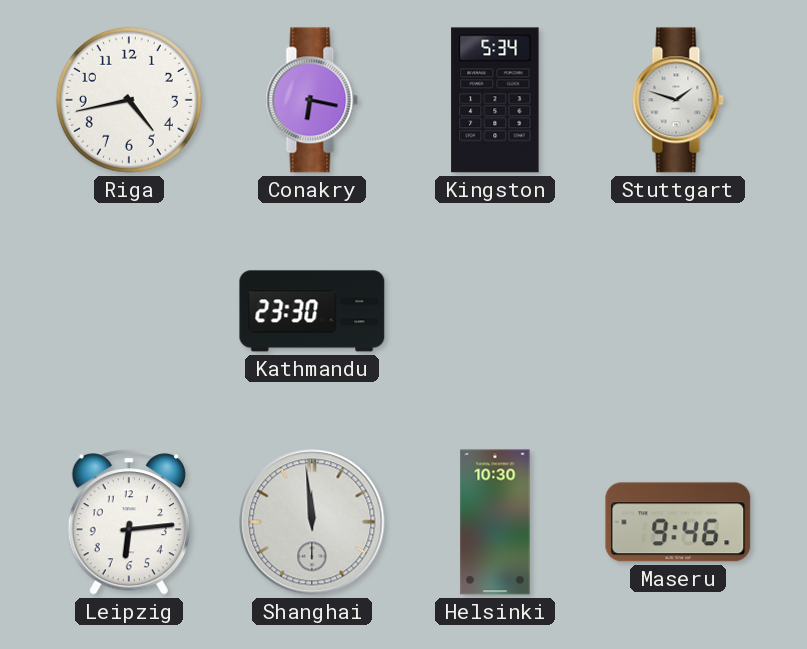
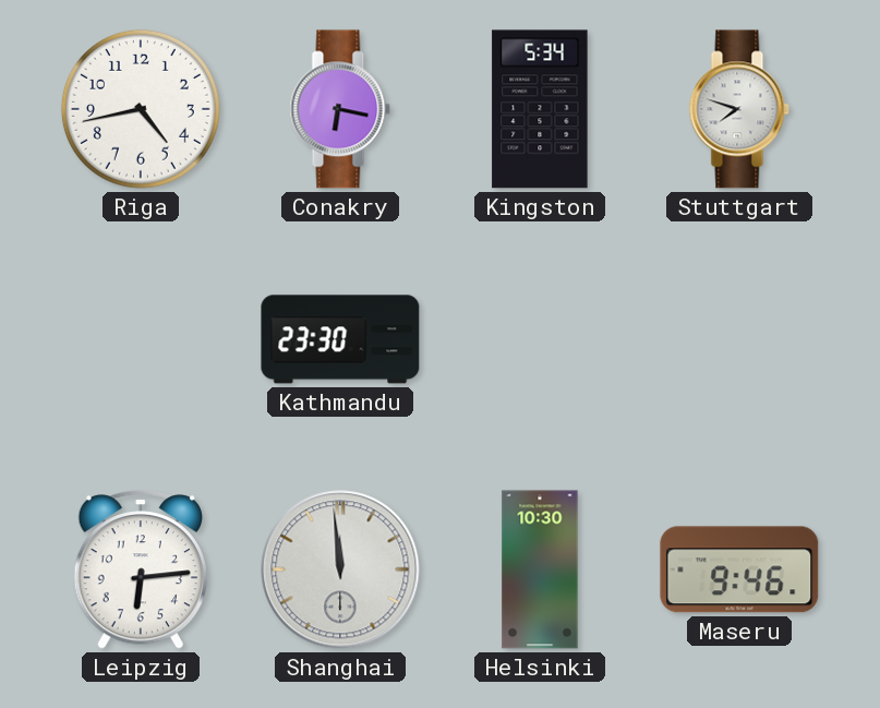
Stuttgart: 1:48 -> 7:48
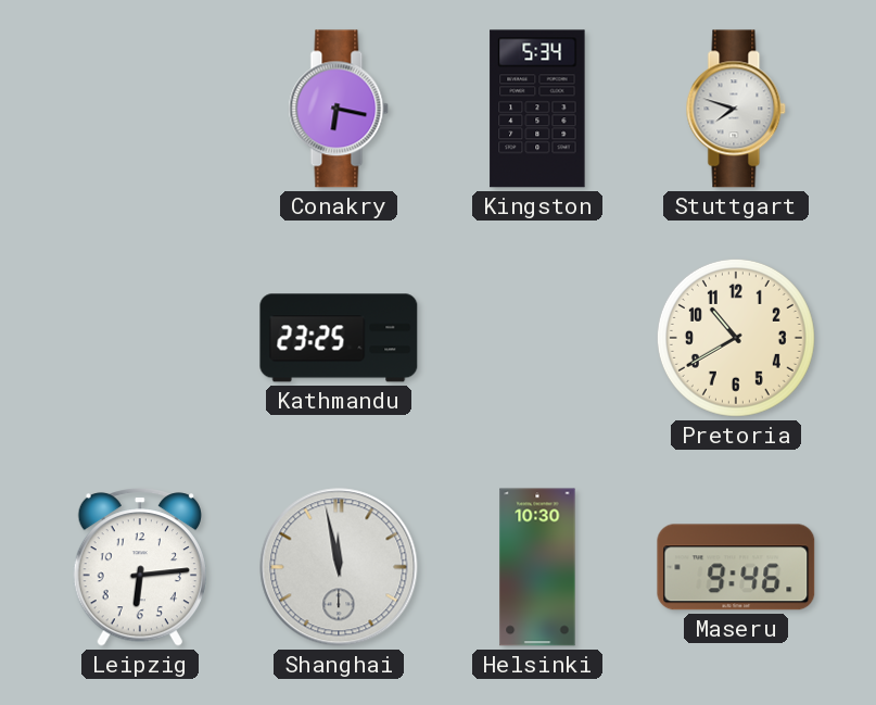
Riga: 4:43 -> none
Kathmandu: 23:30 -> 23:25
Pretoria: none -> 10:40
Shanghai: 11:59 -> 11:58
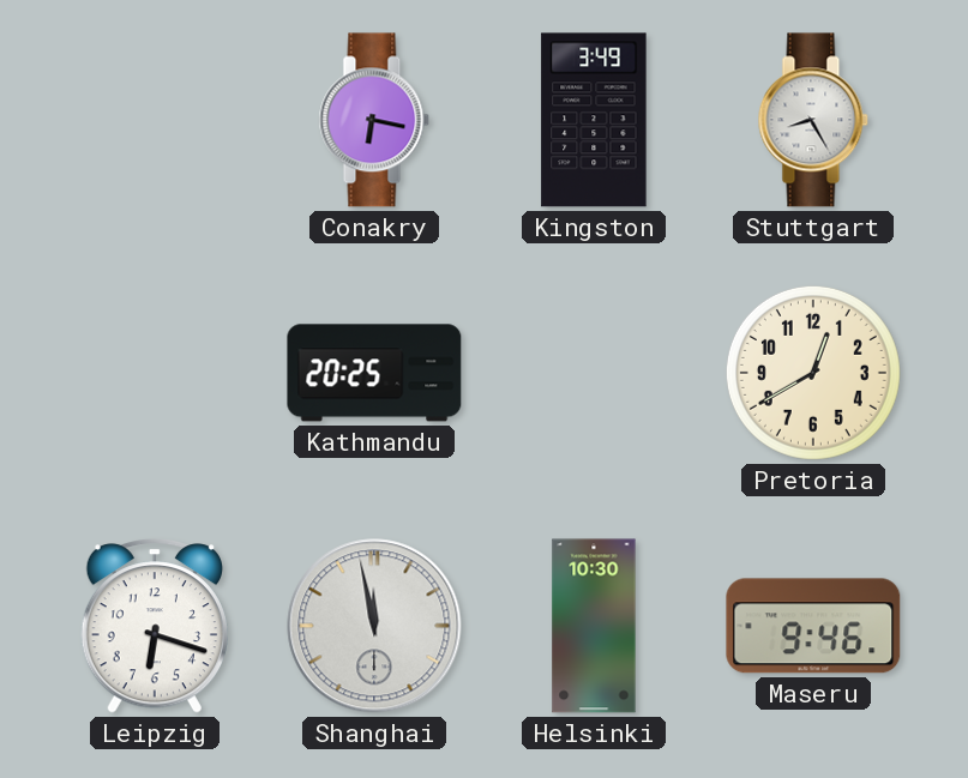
Kingston: 5:34 -> 3:49
Stuttgart: 7:48 -> 8:25
Kathmandu: 23:25 -> 20:25
Pretoria: 10:40 -> 12:40
Leipzig: 6:14 -> 6:18
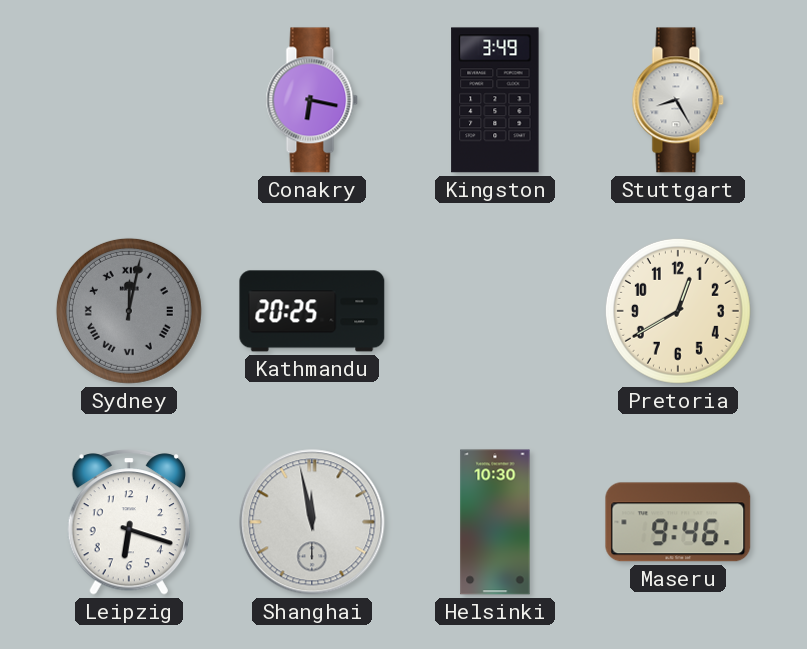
Sydney: none -> 12:02
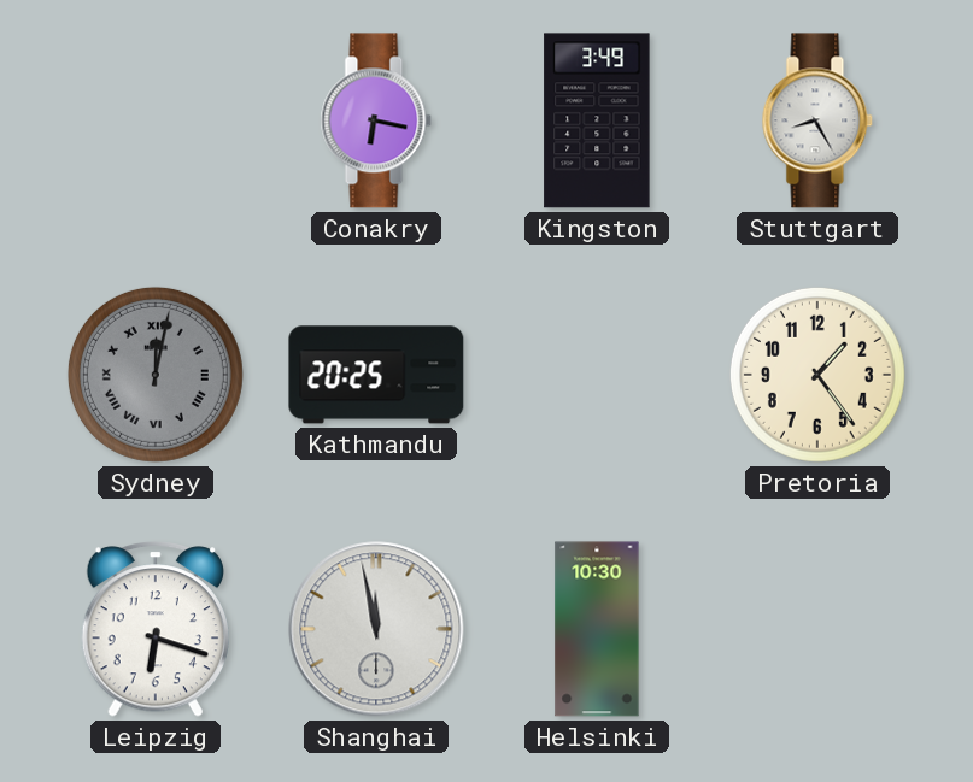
Pretoria: 12:40 -> 1:24
Maseru: 9:46 -> none
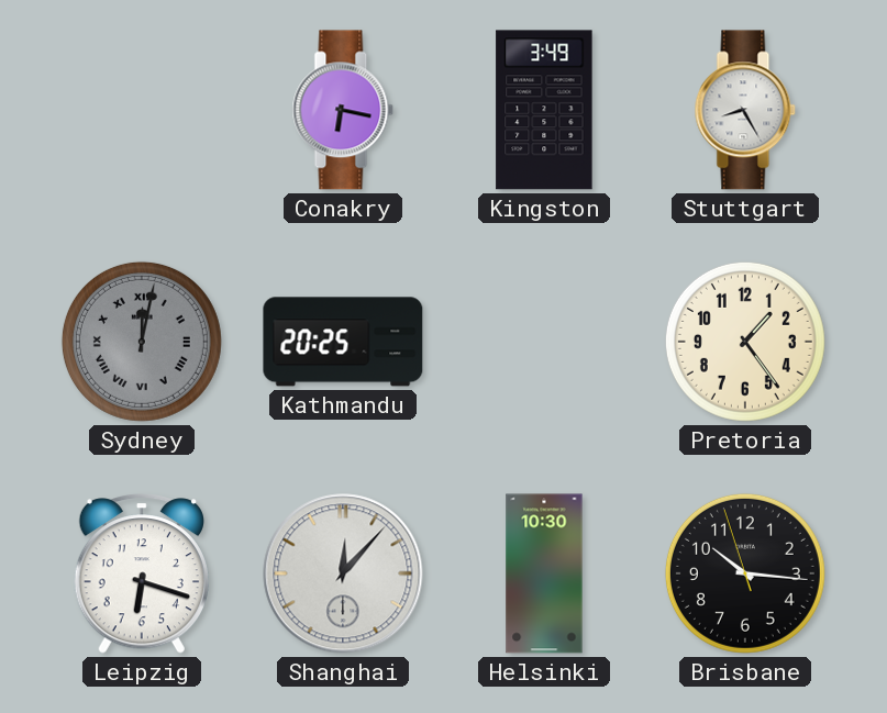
Shanghai: 11:58 -> 12:07
Brisbane: none -> 10:15
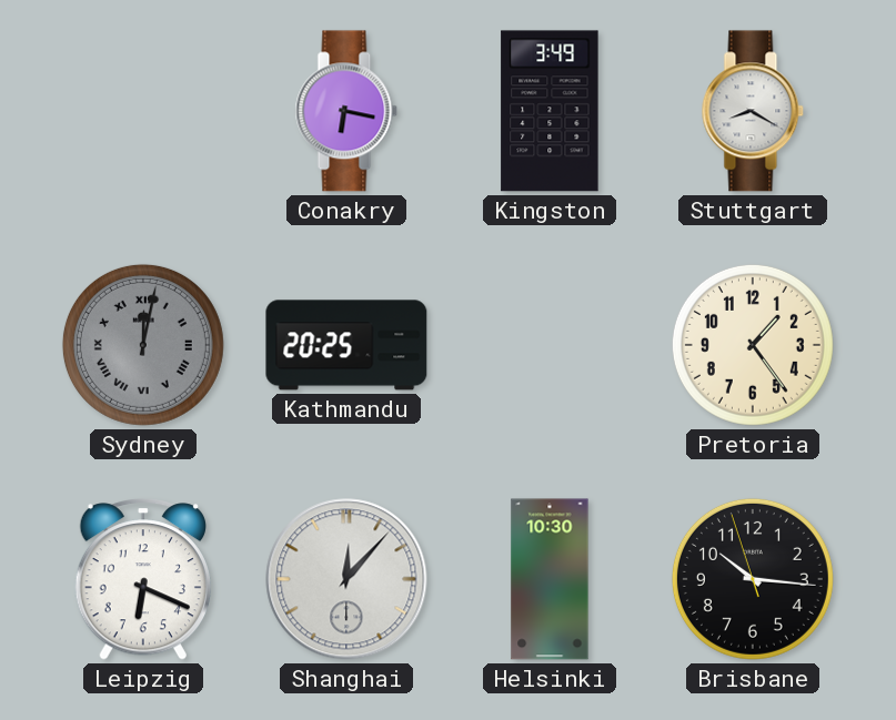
Stuttgart: 8:25 -> 8:20
Leipzig: 6:18 -> 6:19
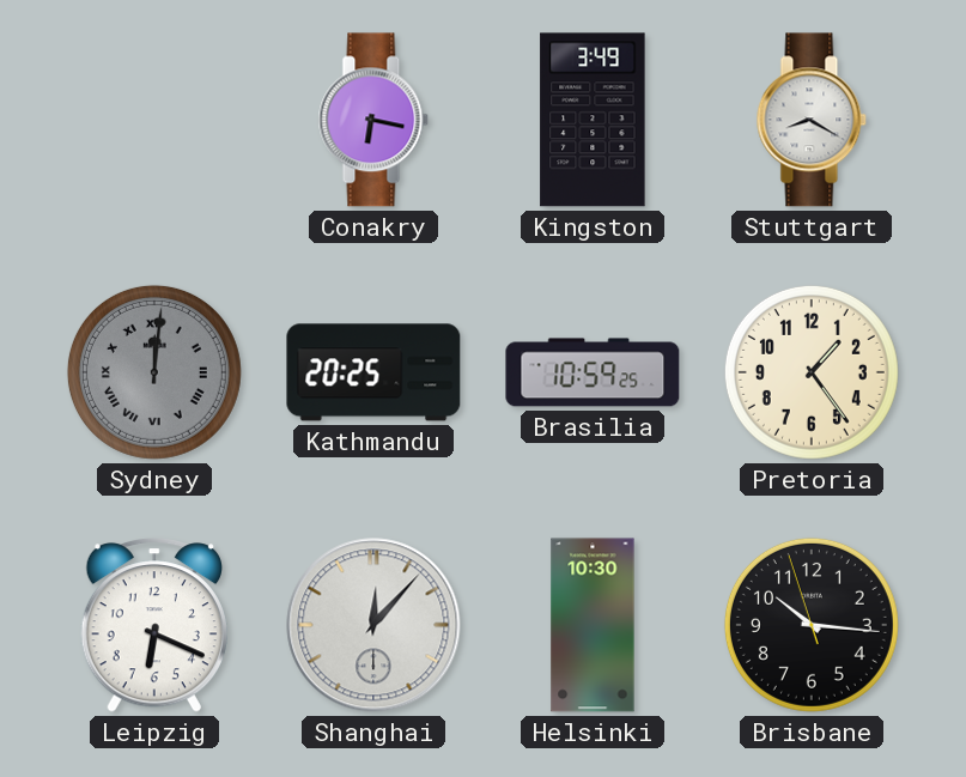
Sydney: 12:02 -> 12:01
Brasilia: none -> 10:59
